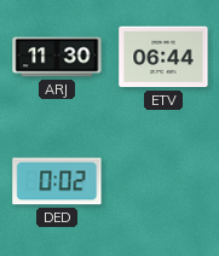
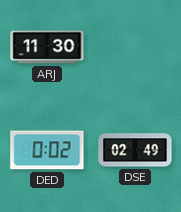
ETV: 06:44 -> none
DSE: none -> 02:49
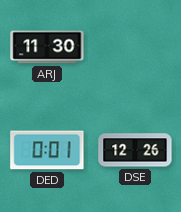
DED: 0:02 -> 0:01
DSE: 02:49 -> 12:26
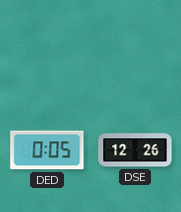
ARJ: 11:30 -> none
DED: 0:01 -> 0:05
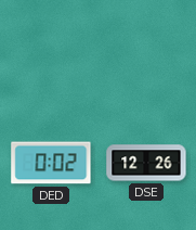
DED: 0:05 -> 0:02
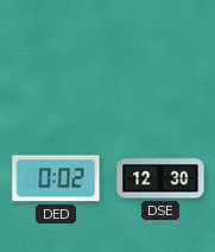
DSE: 12:26 -> 12:30
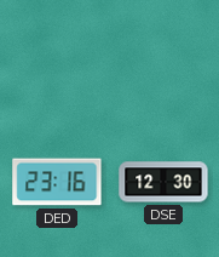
DED: 0:02 -> 23:16
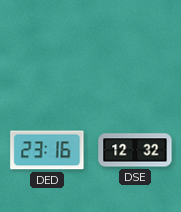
DSE: 12:30 -> 12:32
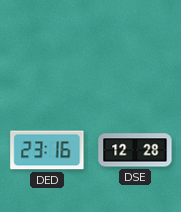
DSE: 12:32 -> 12:28
